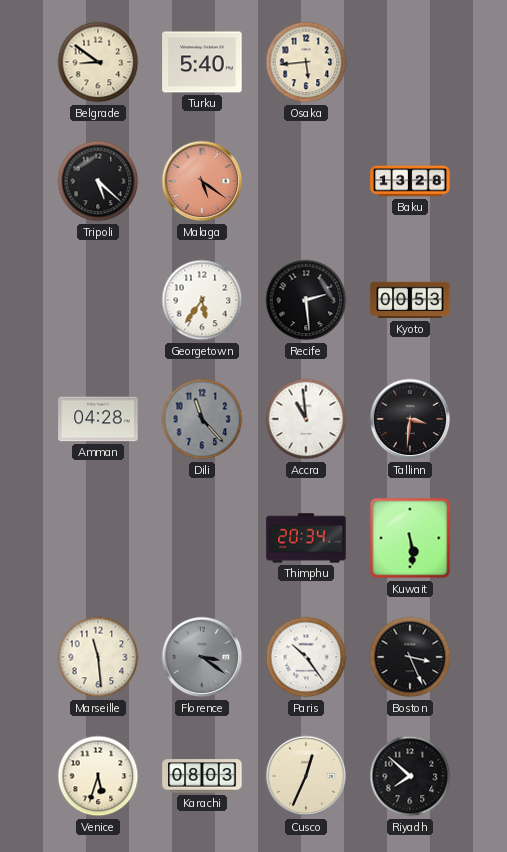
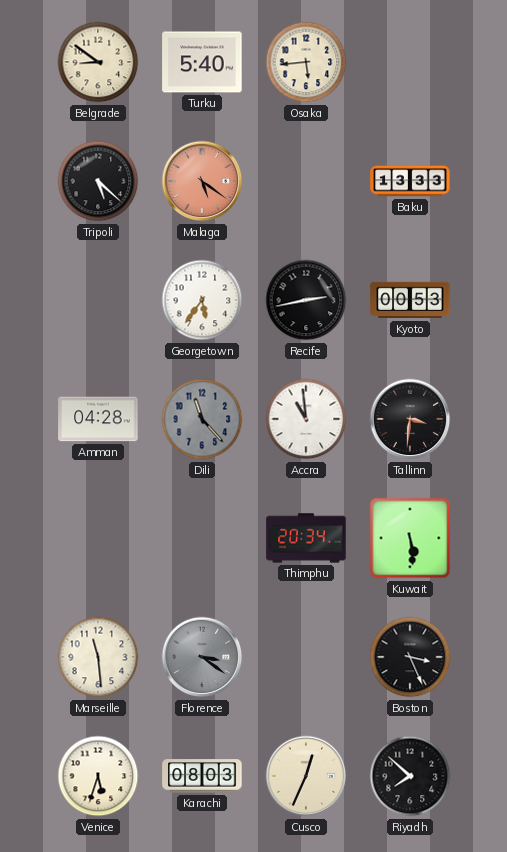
Baku: 13:28 -> 13:33
Recife: 2:29 -> 2:43
Paris: 10:24 -> none
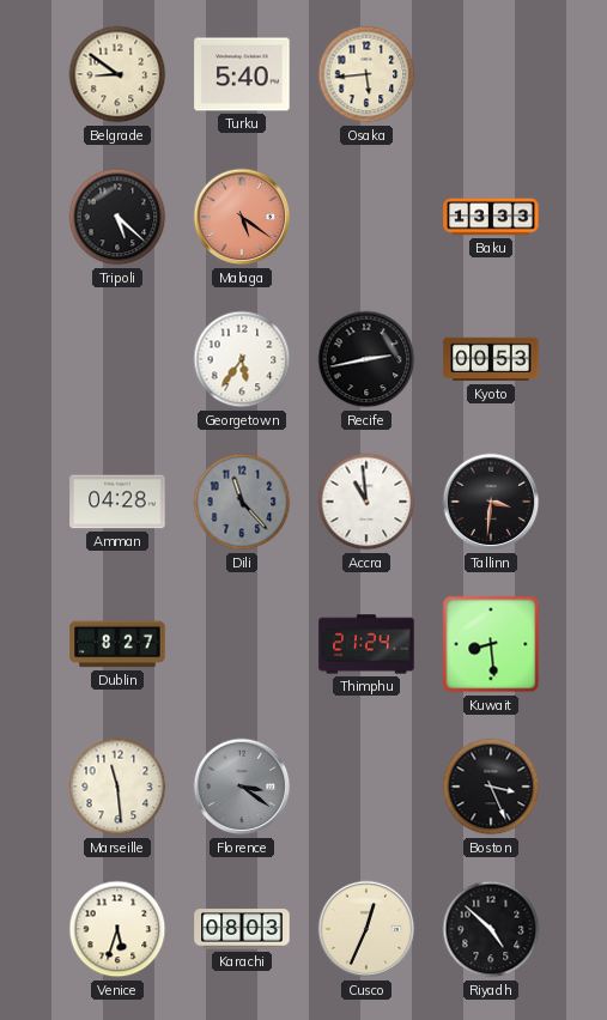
Dublin: none -> 8:27
Thimphu: 20:34 -> 21:24
Kuwait: 5:29 -> 8:29
Riyadh: 7:52 -> 4:52
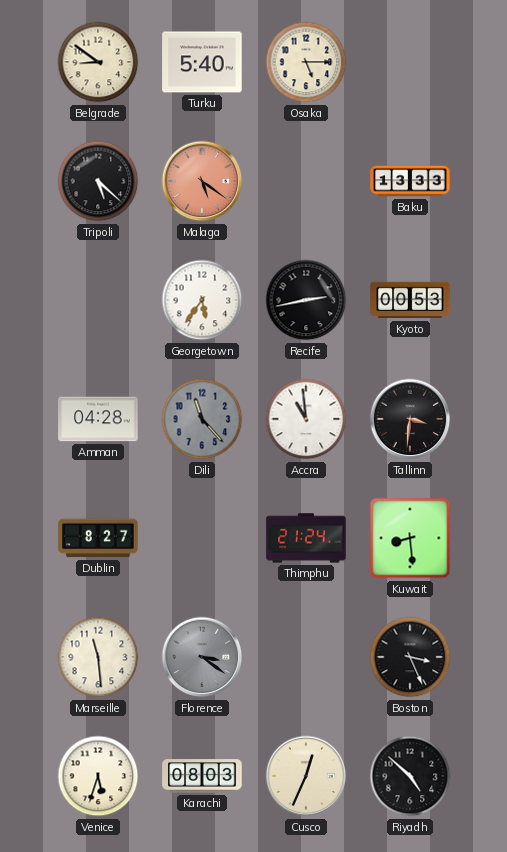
Osaka: 5:44 -> 5:15
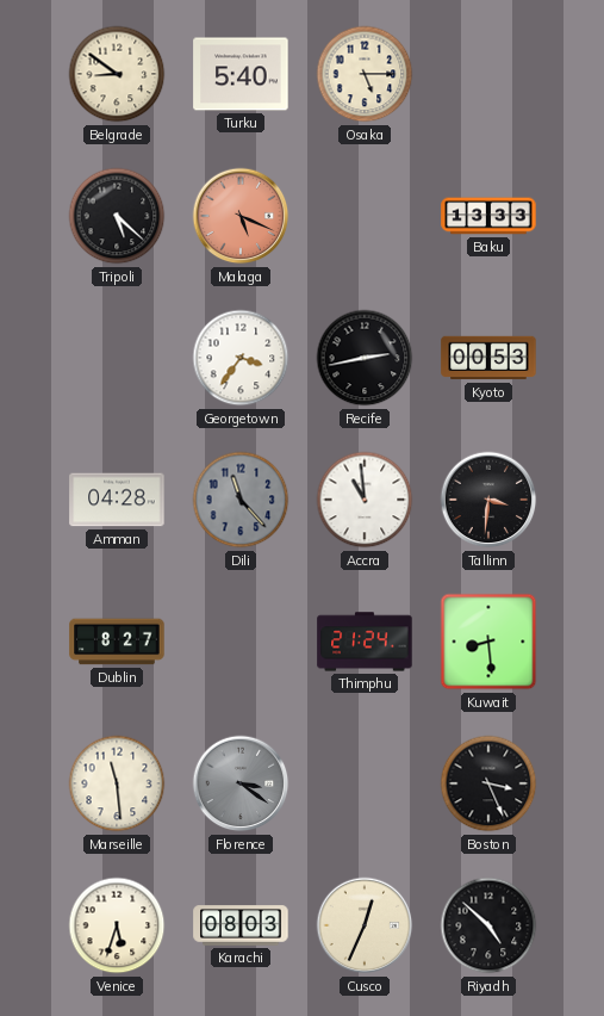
Malaga: 5:21 -> 5:19
Georgetown: 5:36 -> 3:36
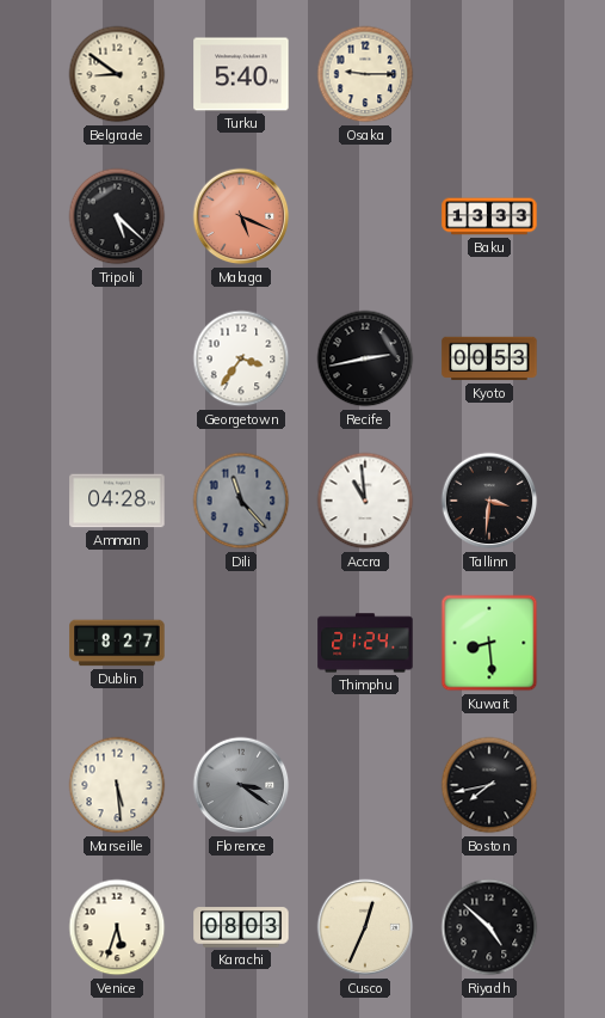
Osaka: 5:15 -> 9:15
Marseille: 11:29 -> 5:29
Boston: 3:26 -> 7:43
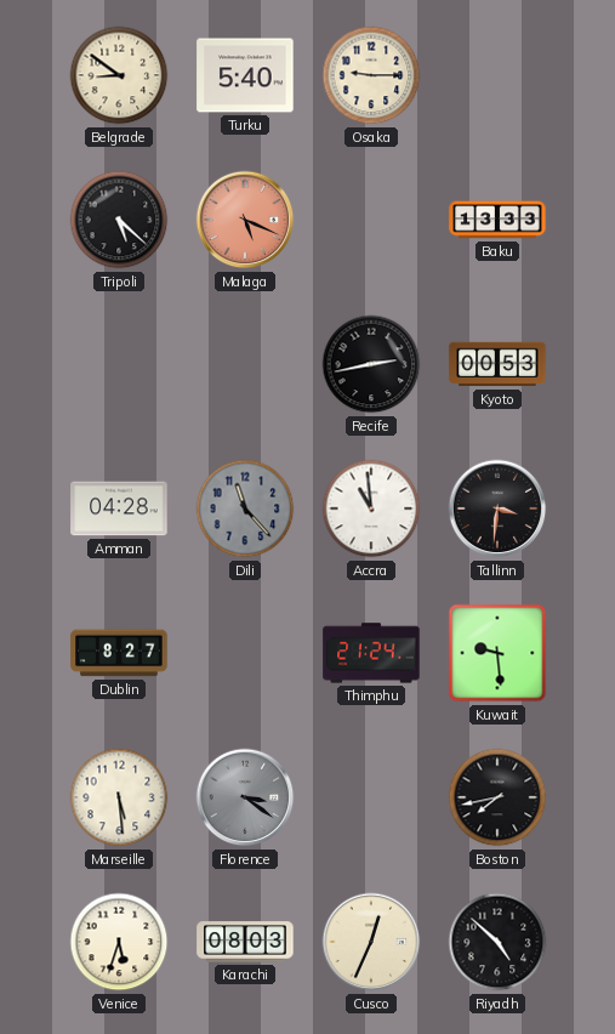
Georgetown: 3:36 -> none
Kuwait: 8:29 -> 9:29
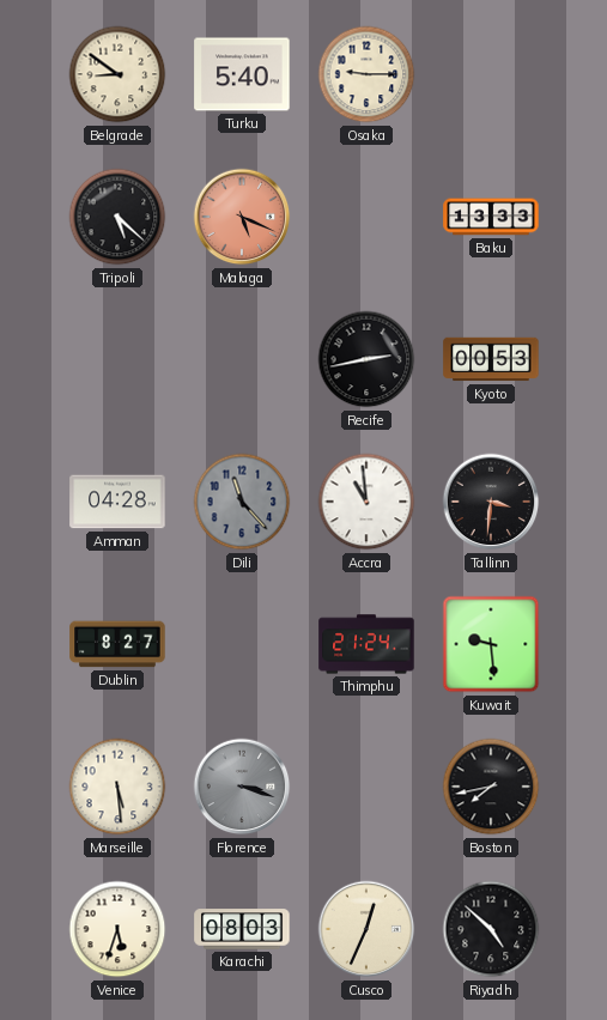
Florence: 3:21 -> 3:18
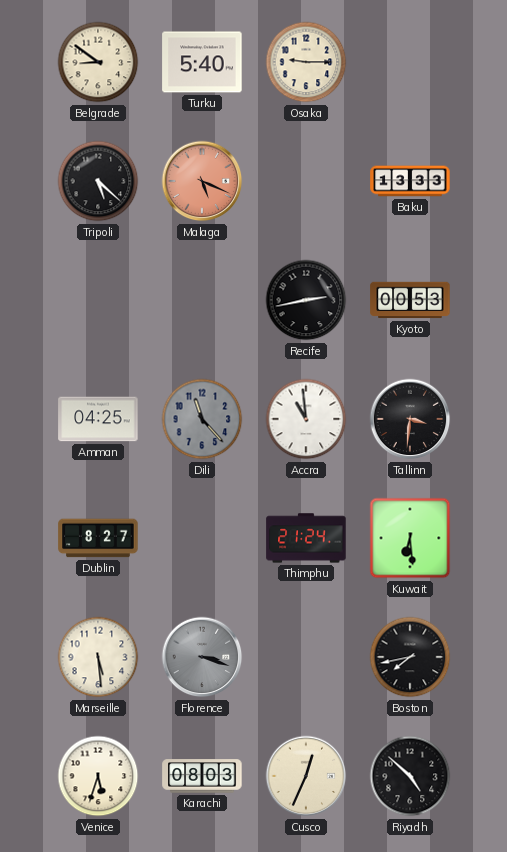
Amman: 04:28 -> 04:25
Kuwait: 9:29 -> 6:29
